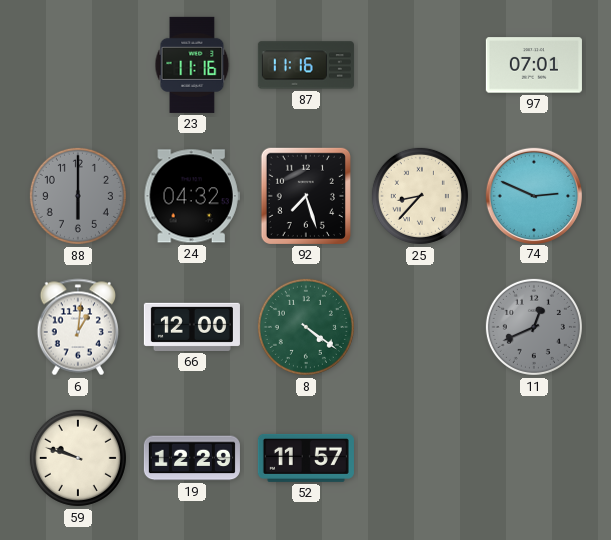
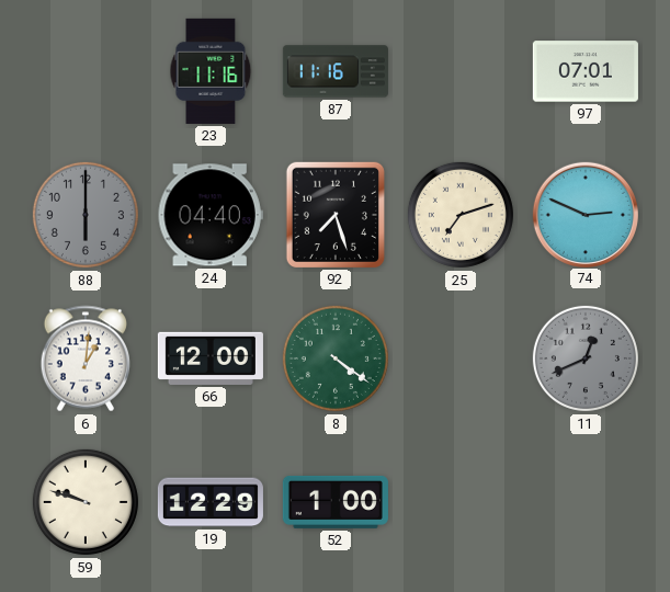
24: 04:32 -> 04:40
25: 8:37 -> 7:12
52: 11:57 -> 1:00
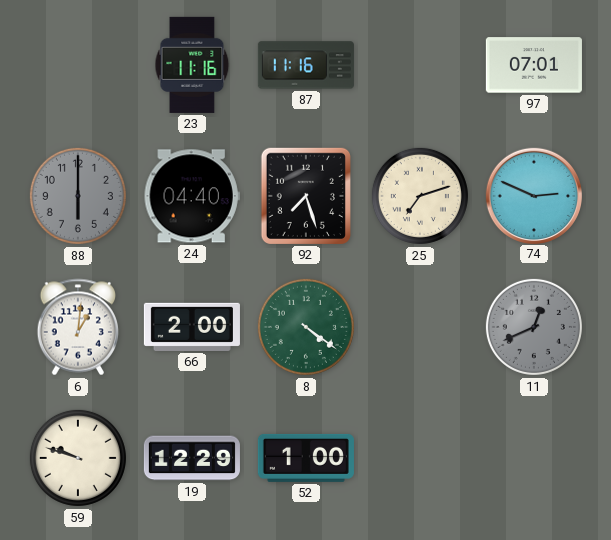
66: 12:00 -> 2:00
